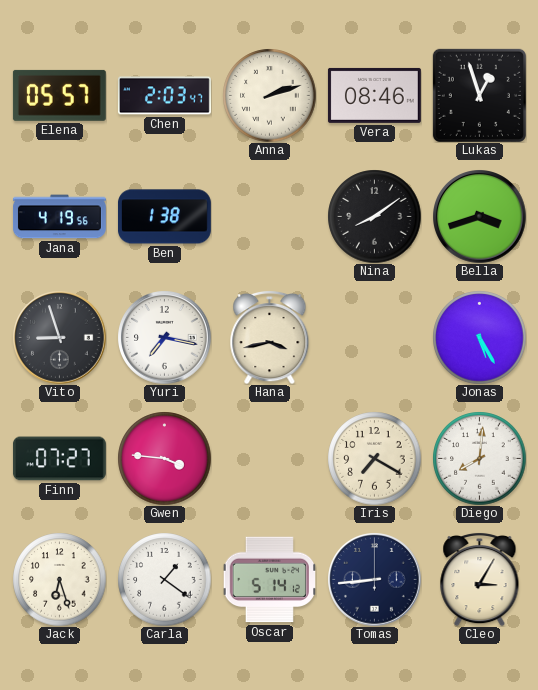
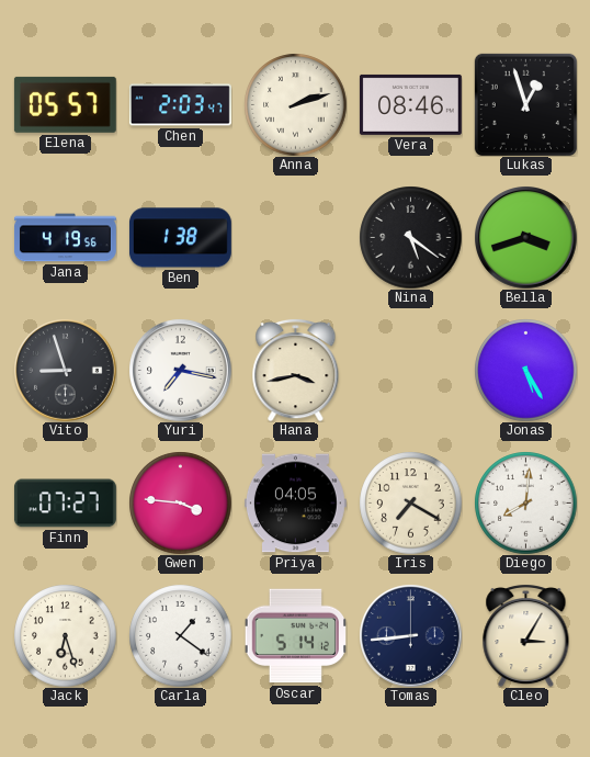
Nina: 8:09 -> 5:21
Priya: none -> 04:05
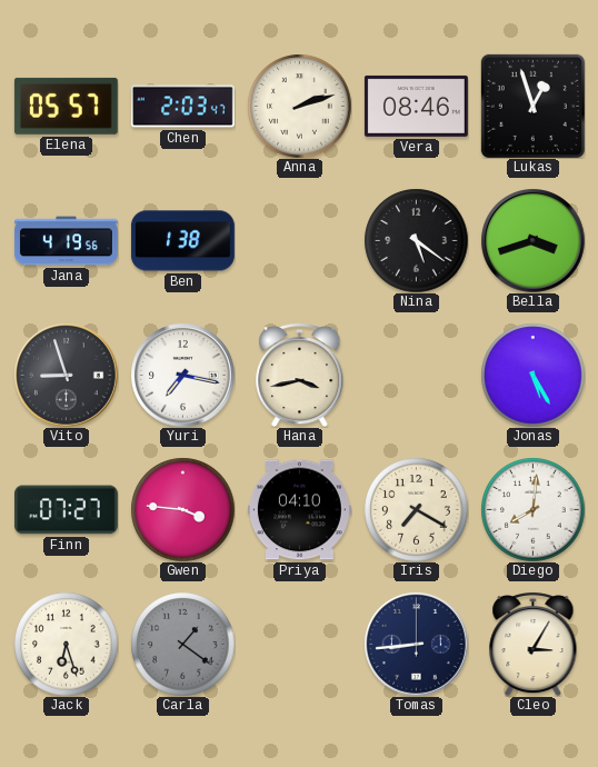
Priya: 04:05 -> 04:10
Carla dial: white -> grey
Oscar: 5:14 -> none
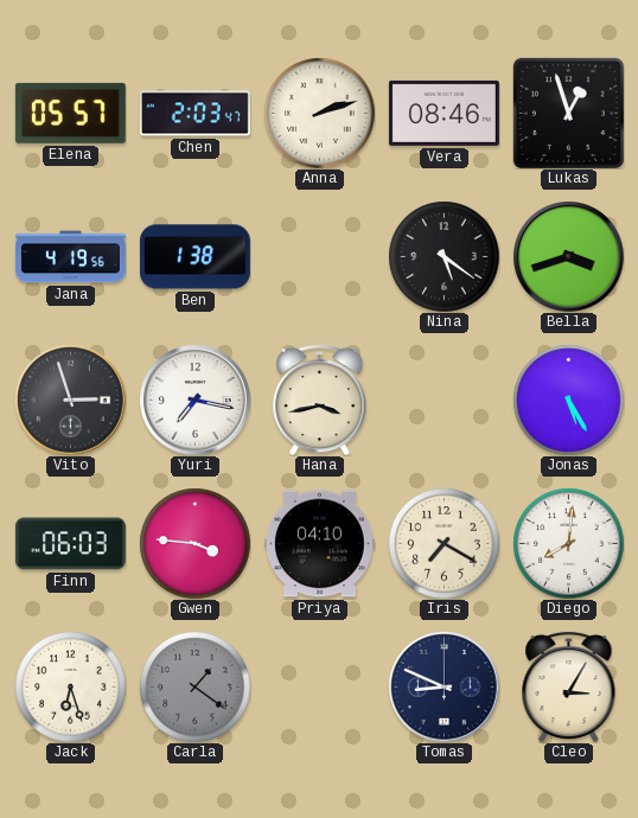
Vito: 8:57 -> 2:57
Finn: 07:27 -> 06:03
Tomas: 8:44 -> 8:49
